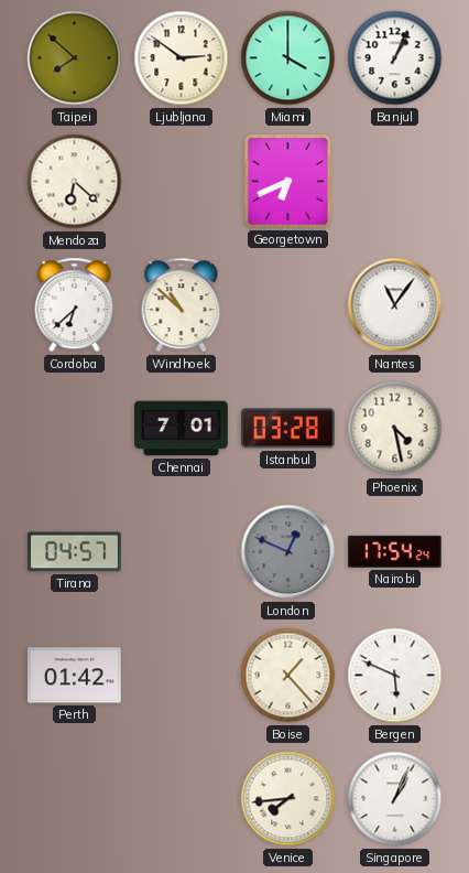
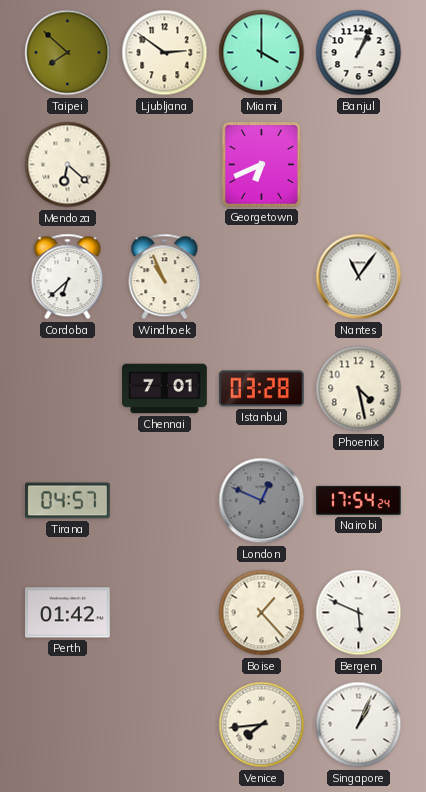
Windhoek: 10:52 -> 10:56
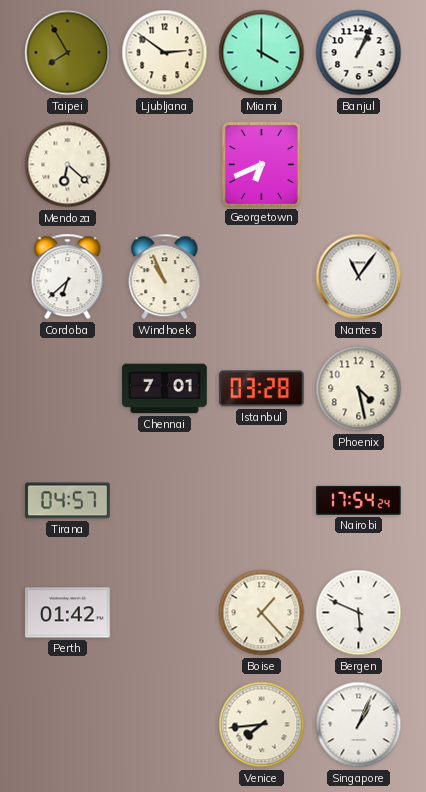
Taipei: 7:52 -> 7:55
London: 12:49 -> none
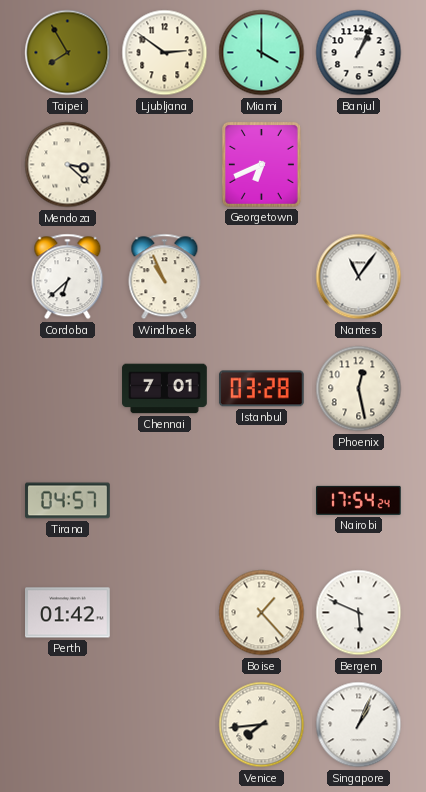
Mendoza: 6:22 -> 3:22
Phoenix: 4:28 -> 12:28
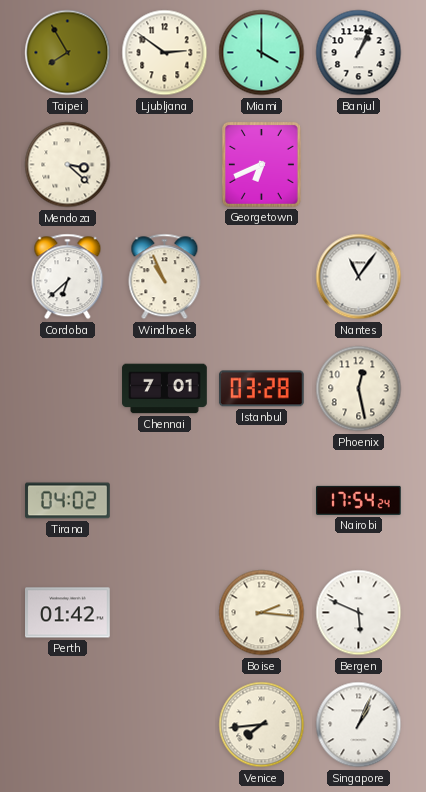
Tirana: 04:57 -> 04:02
Boise: 1:23 -> 2:16
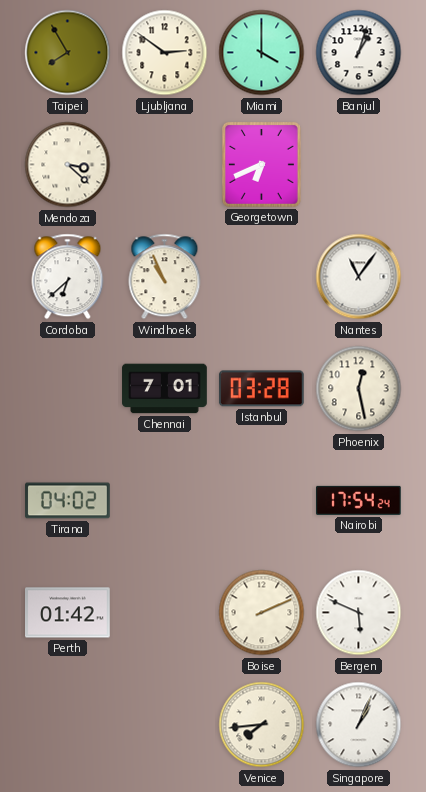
Banjul: 1:04 -> 1:03
Boise: 2:16 -> 2:11
